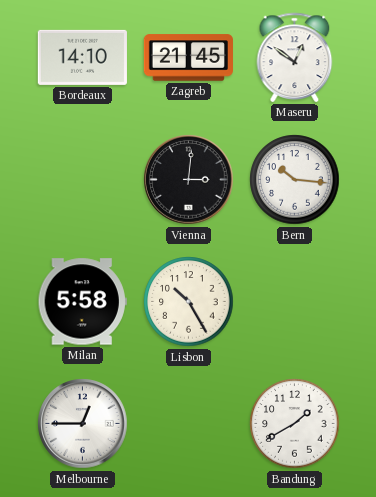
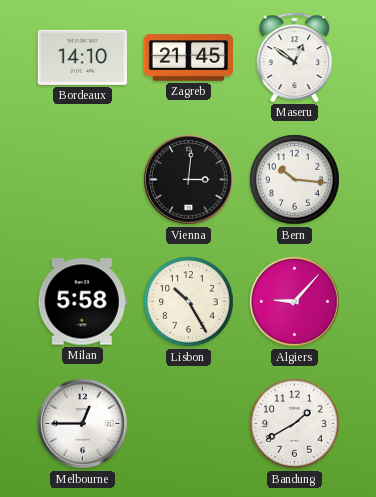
Algiers: none -> 9:07
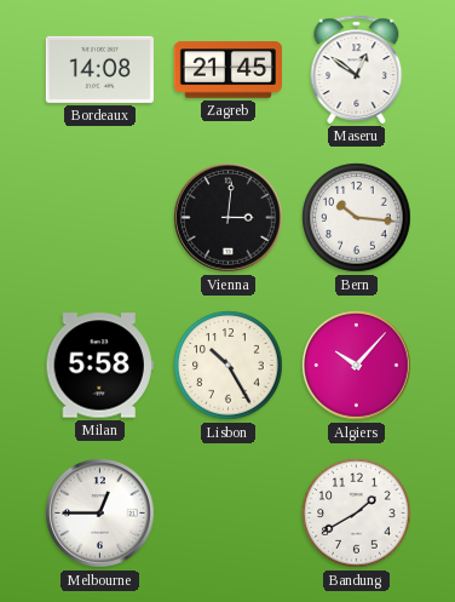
Bordeaux: 14:10 -> 14:08
Algiers: 9:07 -> 10:07
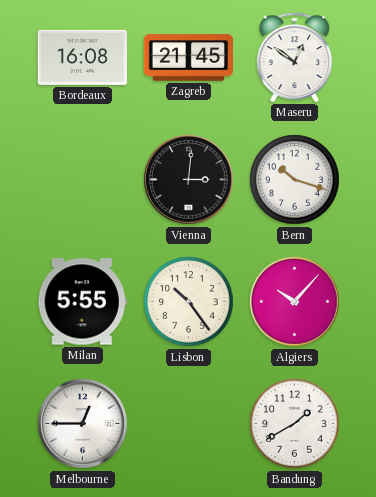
Bordeaux: 14:08 -> 16:08
Bern: 10:16 -> 10:18
Milan: 5:58 -> 5:55
Lisbon: 10:25 -> 10:24
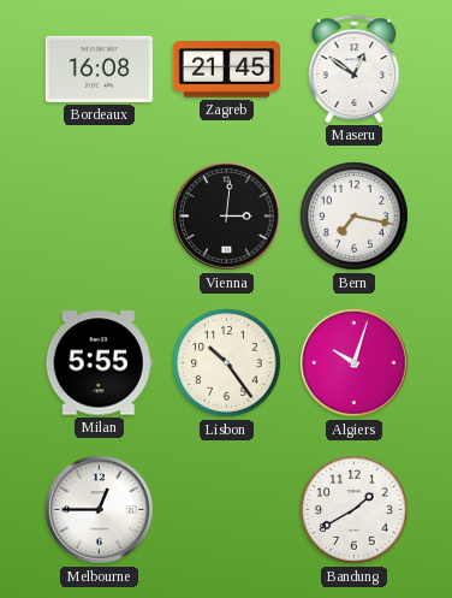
Bern: 10:18 -> 7:17
Algiers: 10:07 -> 10:03
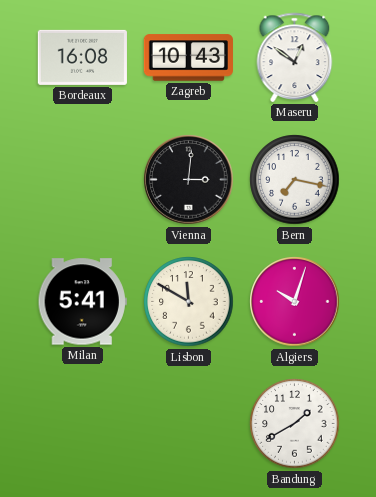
Zagreb: 21:45 -> 10:43
Milan: 5:55 -> 5:41
Lisbon: 10:24 -> 11:50
Melbourne: 12:45 -> none
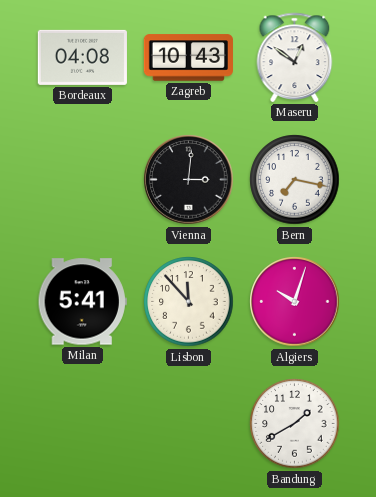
Bordeaux: 16:08 -> 04:08
Lisbon: 11:50 -> 11:53
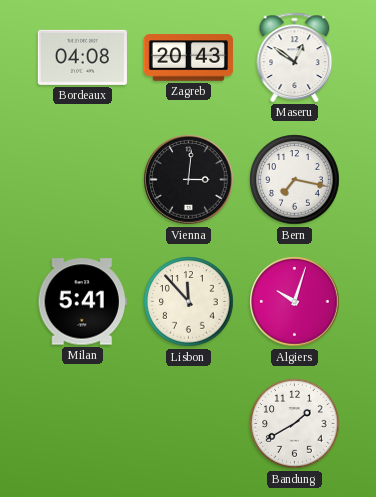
Zagreb: 10:43 -> 20:43
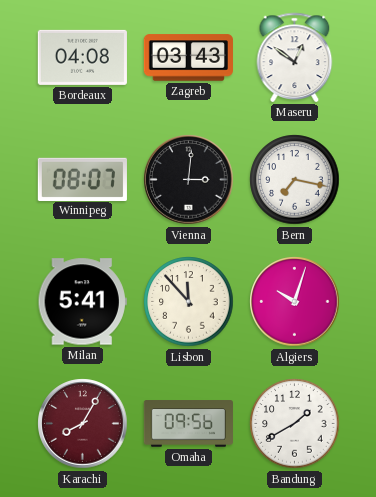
Zagreb: 20:43 -> 03:43
Winnipeg: none -> 08:07
Karachi: none -> 8:05
Omaha: none -> 09:56
